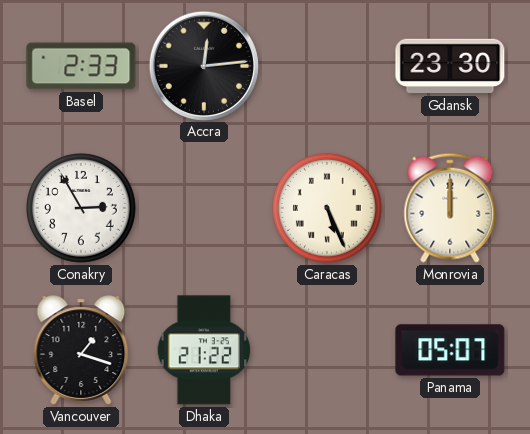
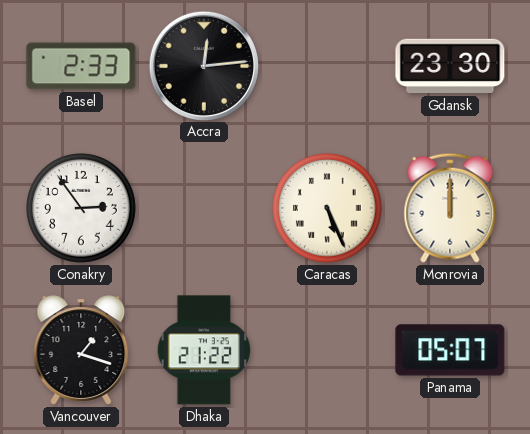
Conakry: 2:55 -> 2:54
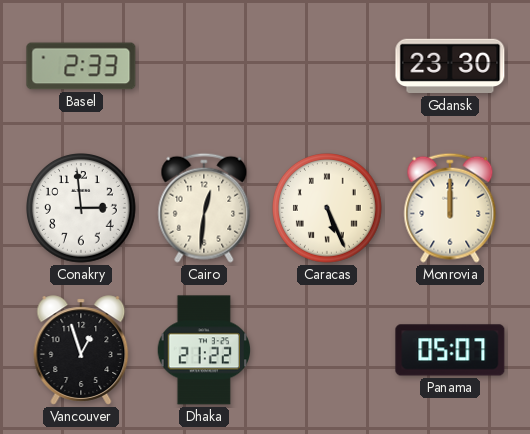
Accra: 12:14 -> none
Conakry: 2:54 -> 2:59
Cairo: none -> 12:31
Vancouver: 1:18 -> 12:57
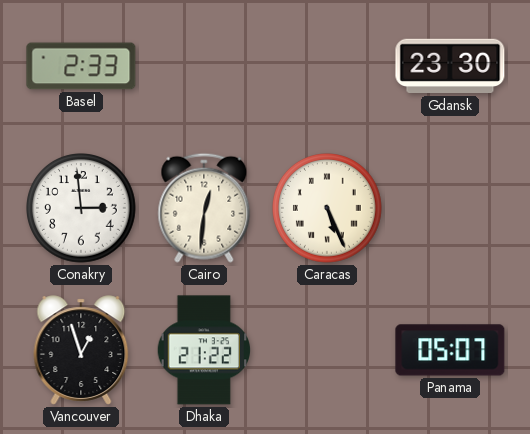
Monrovia: 12:00 -> none
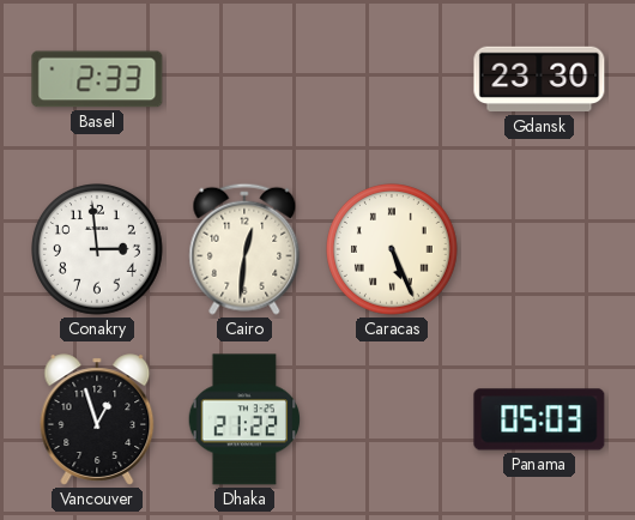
Panama: 05:07 -> 05:03
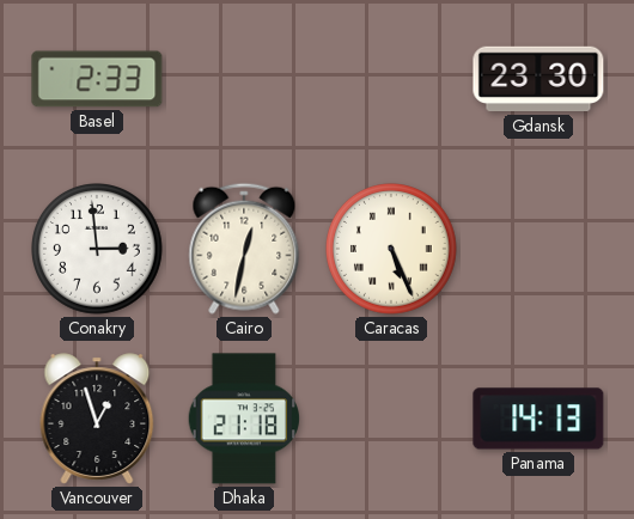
Cairo: 12:31 -> 12:32
Dhaka: 21:22 -> 21:18
Panama: 05:03 -> 14:13
